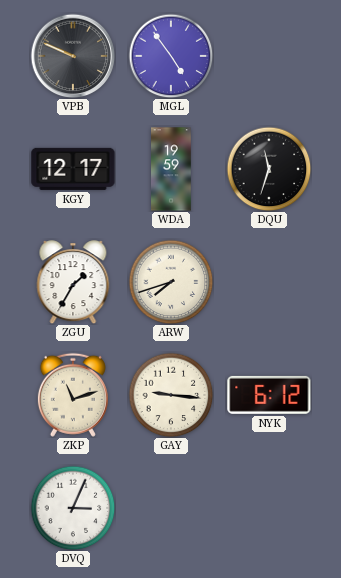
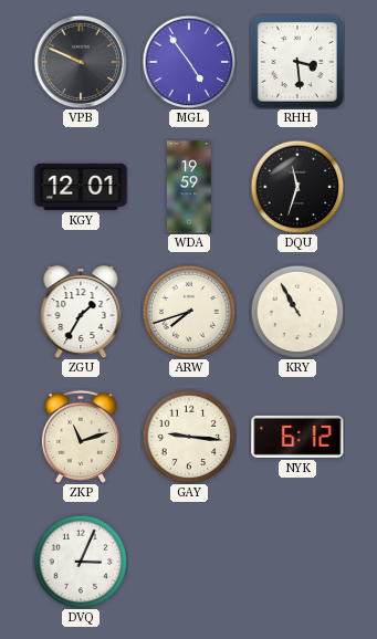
RHH: none -> 3:29
KGY: 12:17 -> 12:01
KRY: none -> 10:55
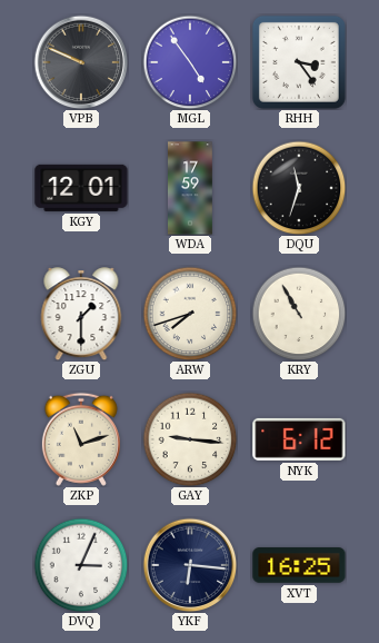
RHH: 3:29 -> 3:24
WDA: 19:59 -> 17:59
ZGU: 1:35 -> 1:30
YKF: none -> 6:16
XVT: none -> 16:25
